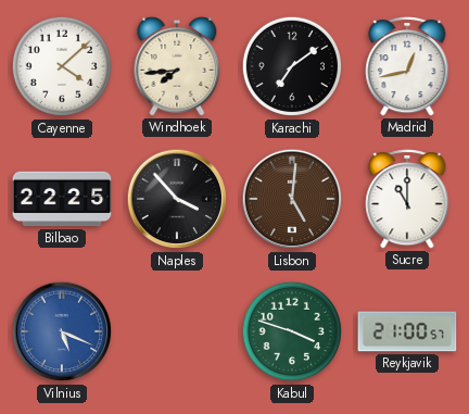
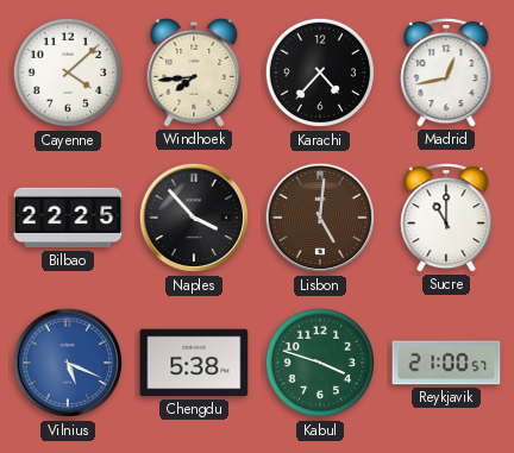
Karachi: 7:09 -> 4:37
Chengdu: none -> 5:38
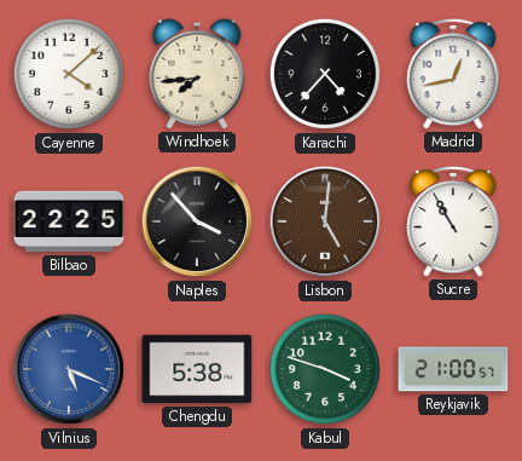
Sucre: 11:00 -> 10:55
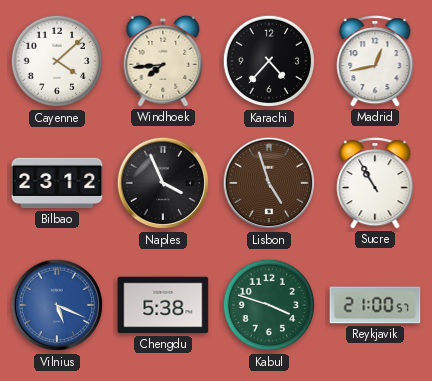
Bilbao: 22:25 -> 23:12
Naples: 3:53 -> 3:56
Lisbon: 5:01 -> 4:57
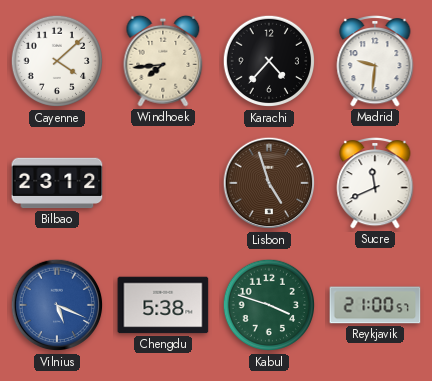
Madrid: 12:43 -> 9:31
Naples: 3:56 -> none
Sucre: 10:55 -> 11:41
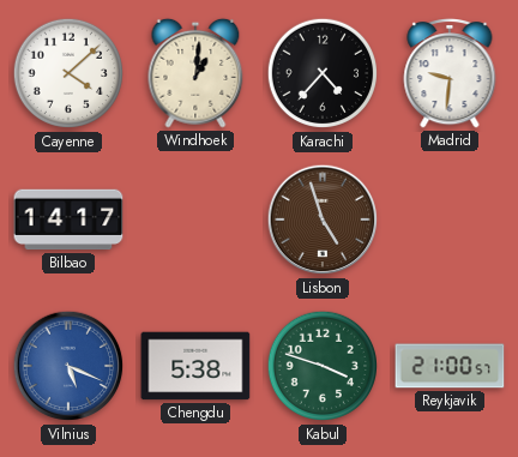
Windhoek: 7:44 -> 1:01
Bilbao: 23:12 -> 14:17
Sucre: 11:41 -> none
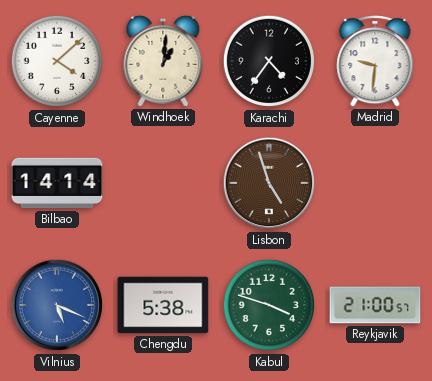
Karachi: 4:37 -> 4:36
Bilbao: 14:17 -> 14:14
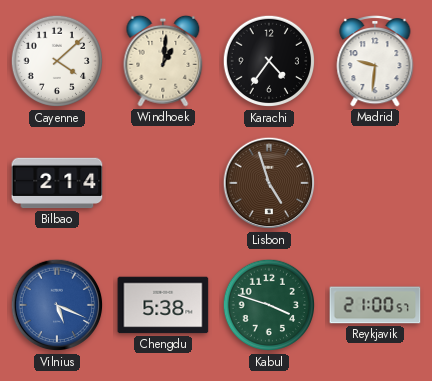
Bilbao: 14:14 -> 2:14
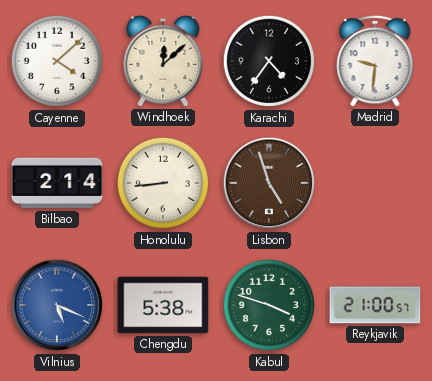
Windhoek: 1:01 -> 12:08
Honolulu: none -> 8:44
